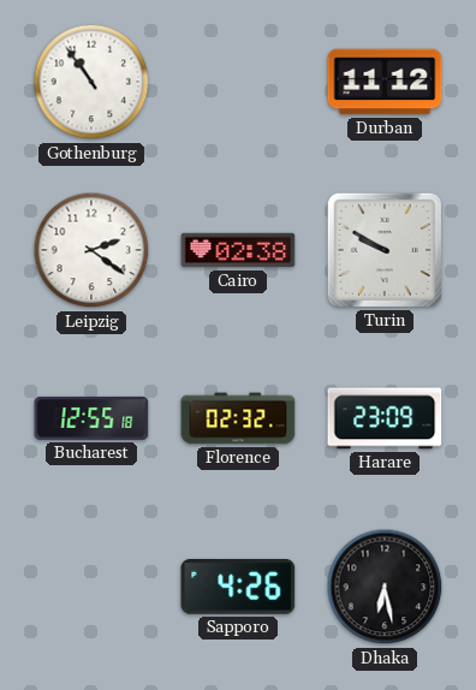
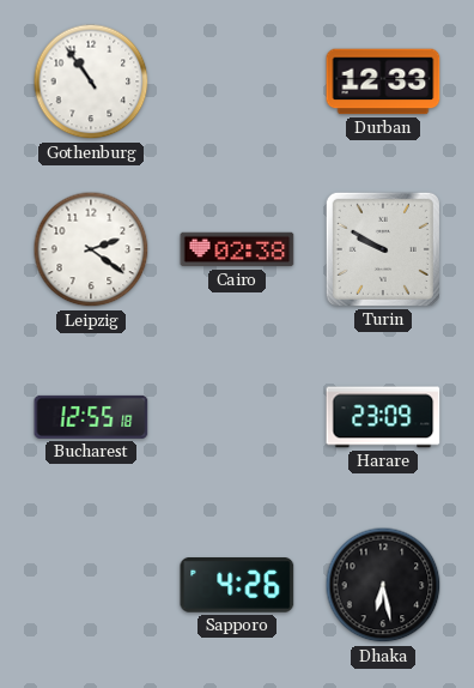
Durban: 11:12 -> 12:33
Florence: 02:32 -> none
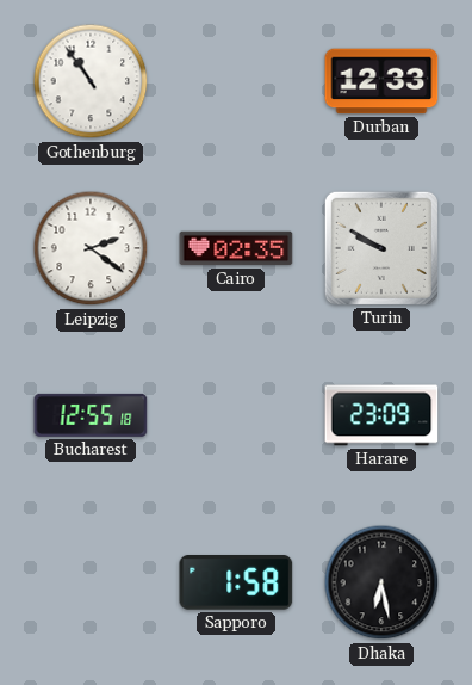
Cairo: 02:38 -> 02:35
Sapporo: 4:26 -> 1:58
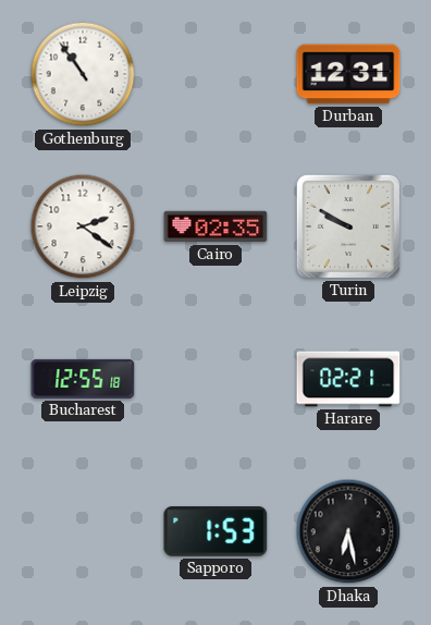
Durban: 12:33 -> 12:31
Harare: 23:09 -> 02:21
Sapporo: 1:58 -> 1:53
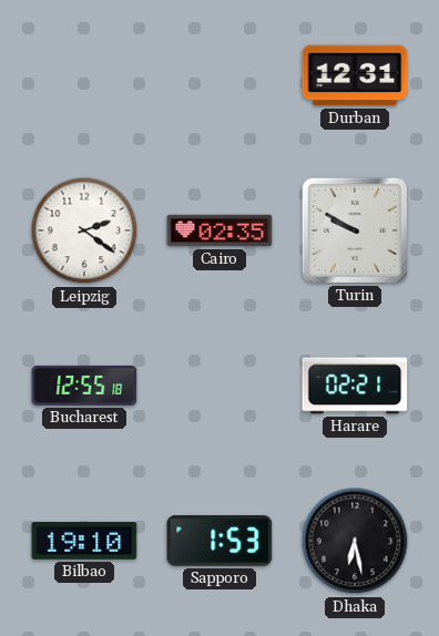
Gothenburg: 10:54 -> none
Bilbao: none -> 19:10
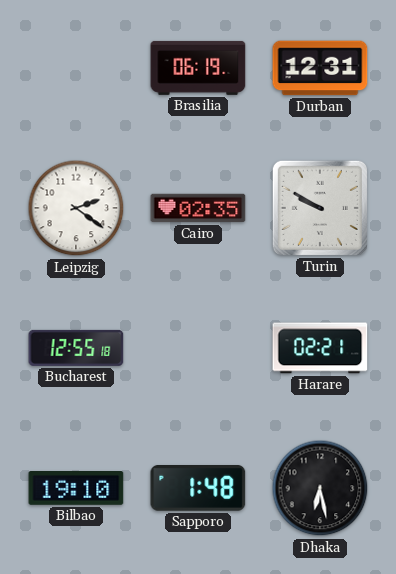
Brasilia: none -> 06:19
Sapporo: 1:53 -> 1:48
